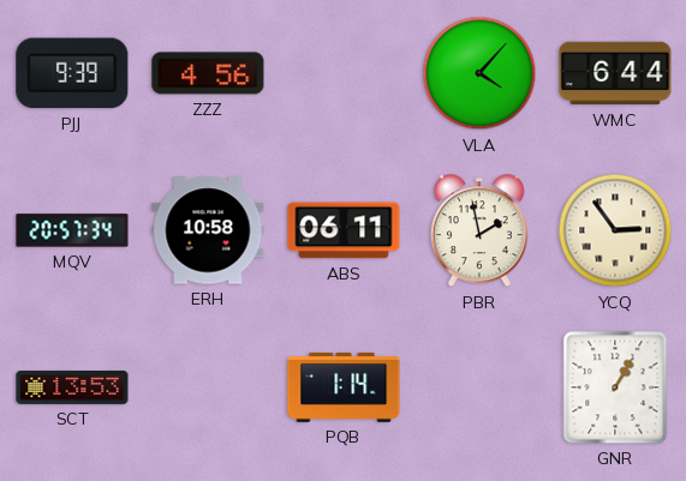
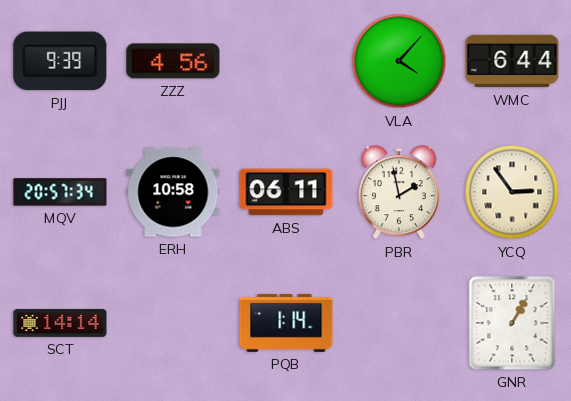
SCT: 13:53 -> 14:14
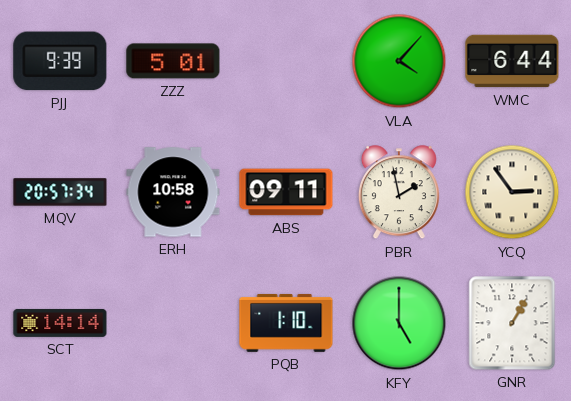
ZZZ: 4:56 -> 5:01
ABS: 06:11 -> 09:11
PQB: 1:14 -> 1:10
KFY: none -> 5:00
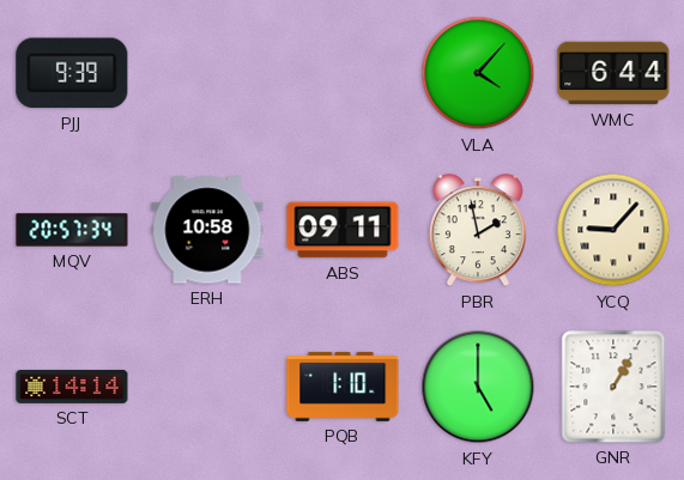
ZZZ: 5:01 -> none
YCQ: 2:54 -> 9:07
